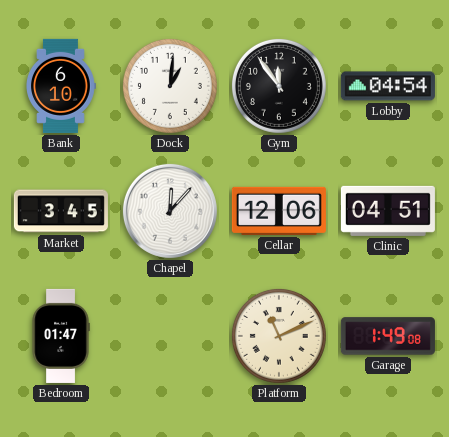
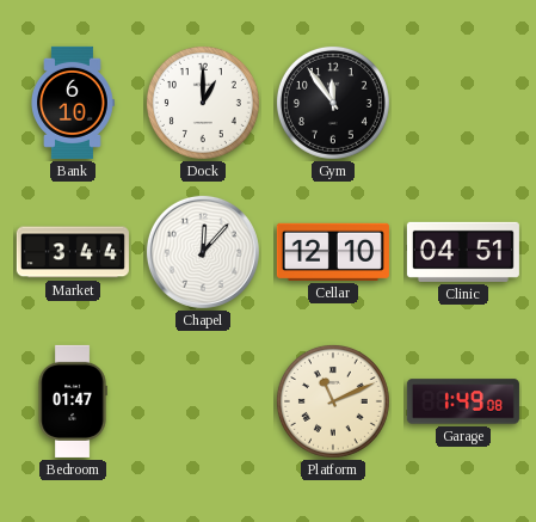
Dock: 1:01 -> 1:00
Lobby: 04:54 -> none
Market: 3:45 -> 3:44
Cellar: 12:06 -> 12:10
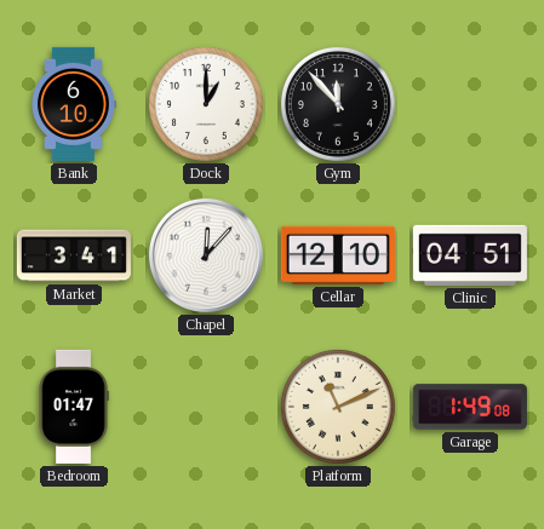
Gym: 11:54 -> 11:53
Market: 3:44 -> 3:41
